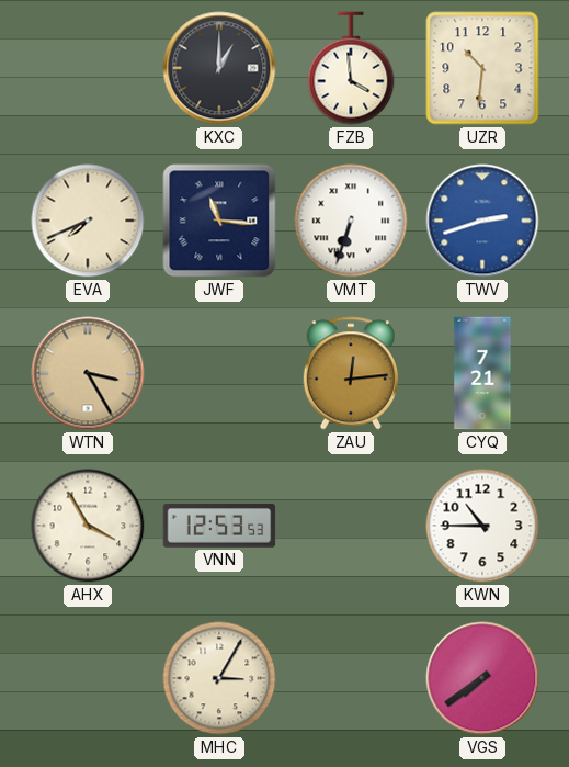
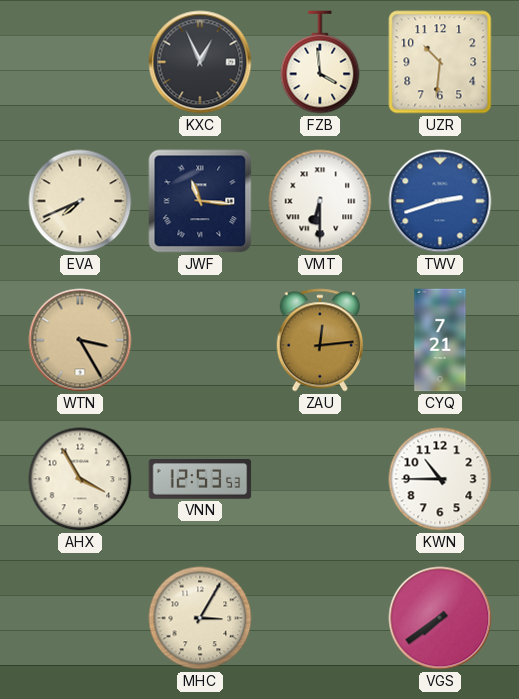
KXC: 1:00 -> 12:56
VMT: 6:33 -> 6:30
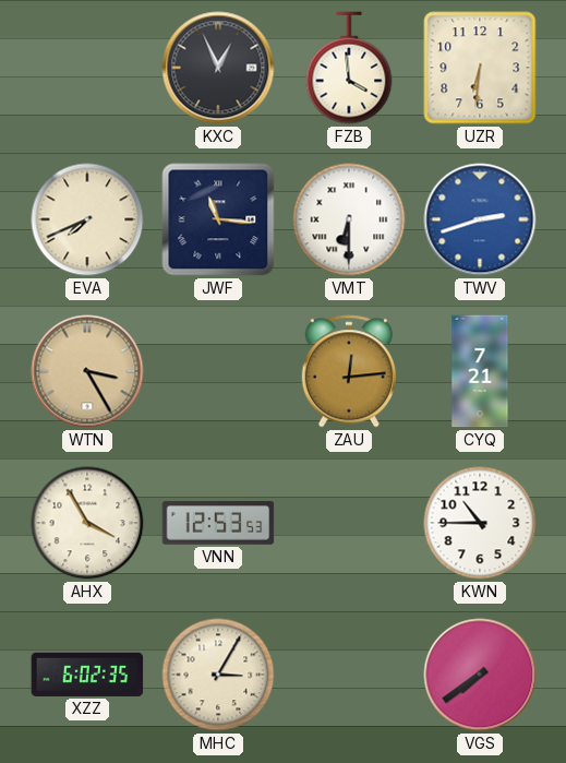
UZR: 10:31 -> 6:31
XZZ: none -> 6:02
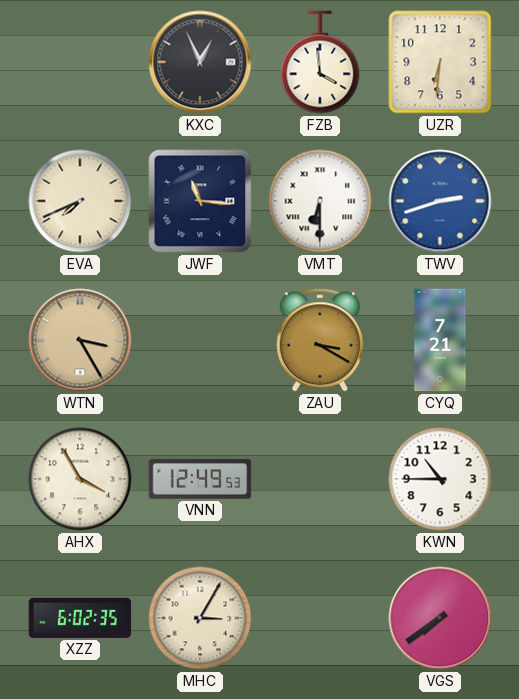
ZAU: 12:14 -> 3:20
VNN: 12:53 -> 12:49
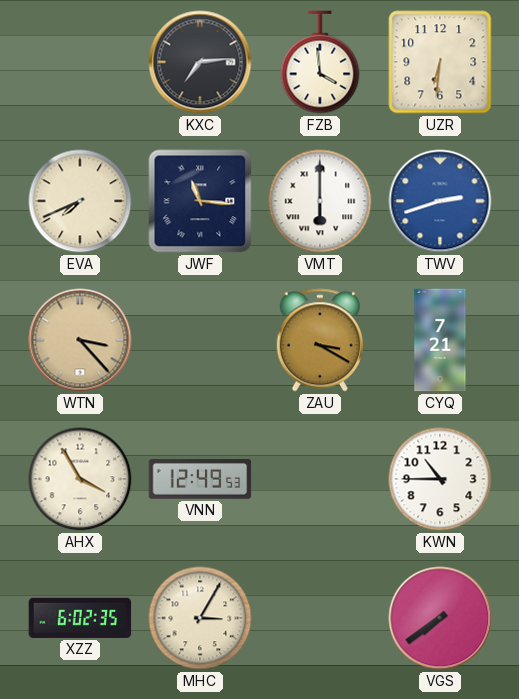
KXC: 12:56 -> 7:14
VMT: 6:30 -> 6:00
WTN: 3:25 -> 3:23
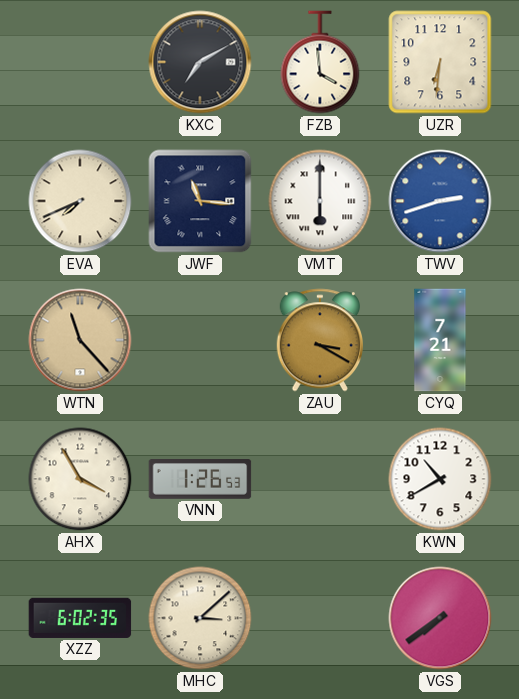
KXC: 7:14 -> 7:10
WTN: 3:23 -> 11:23
VNN: 12:49 -> 1:26
KWN: 10:45 -> 10:40
MHC: 3:05 -> 3:08
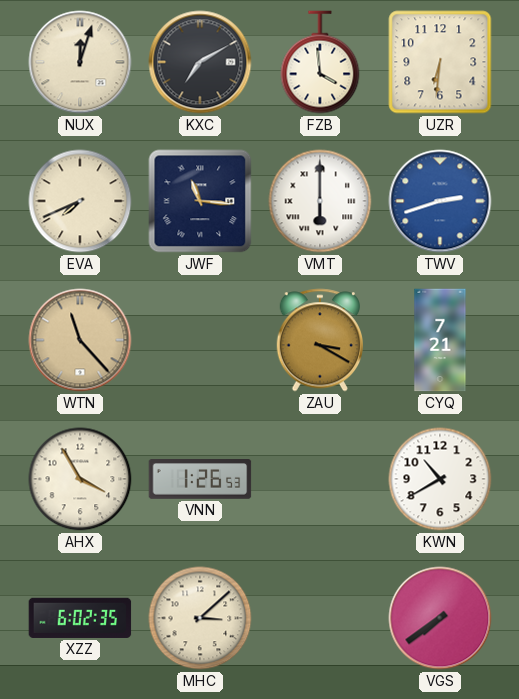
NUX: none -> 12:03
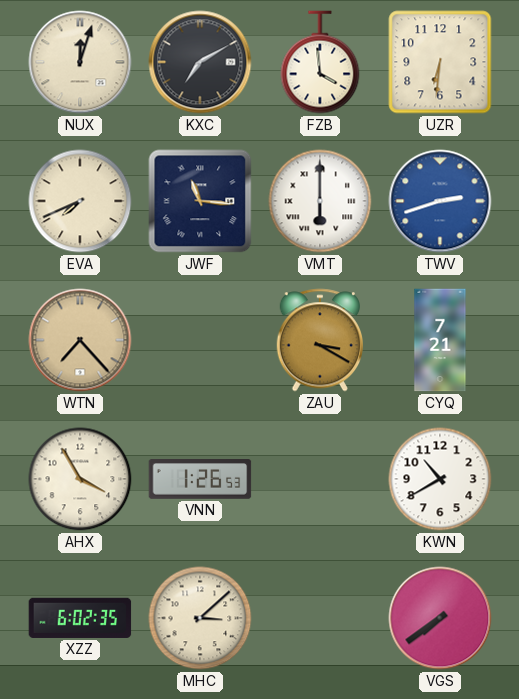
WTN: 11:23 -> 7:23
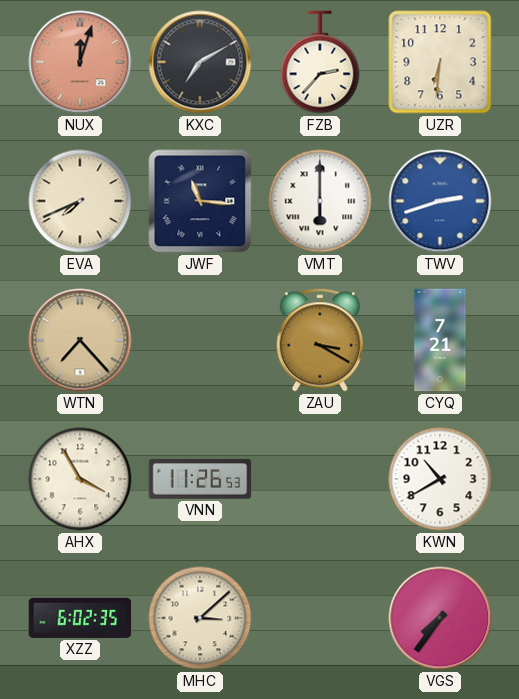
NUX dial: cream -> salmon
FZB: 3:59 -> 2:37
VNN: 1:26 -> 11:26
VGS: 7:39 -> 7:36
